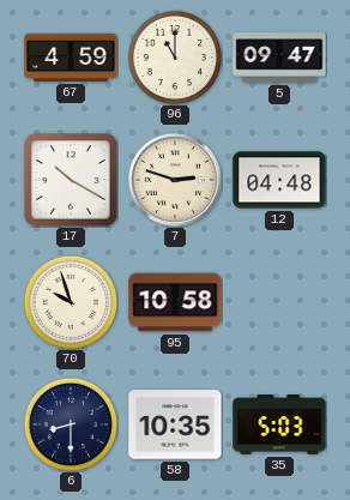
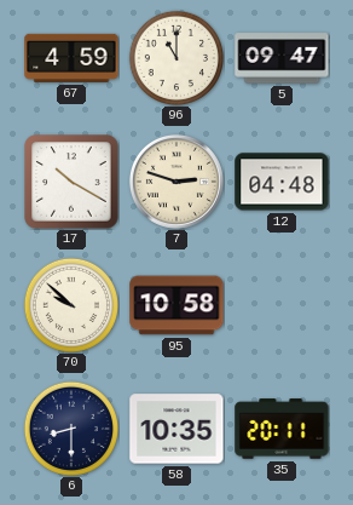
70: 9:57 -> 9:52
35: 5:03 -> 20:11
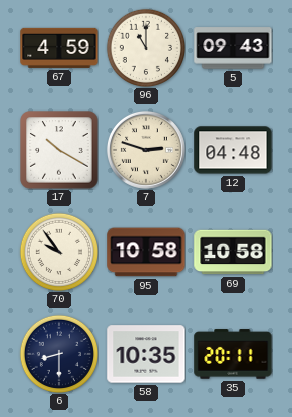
5: 09:47 -> 09:43
70: 9:52 -> 9:54
69: none -> 10:58
